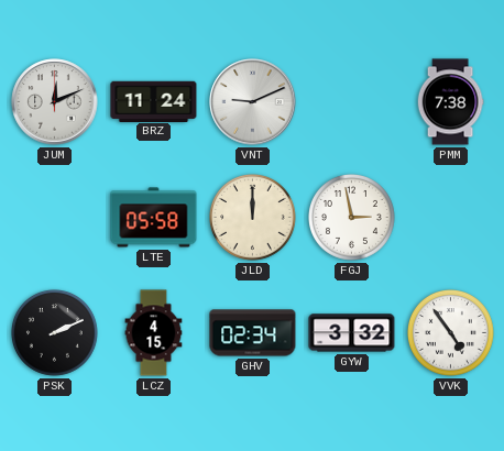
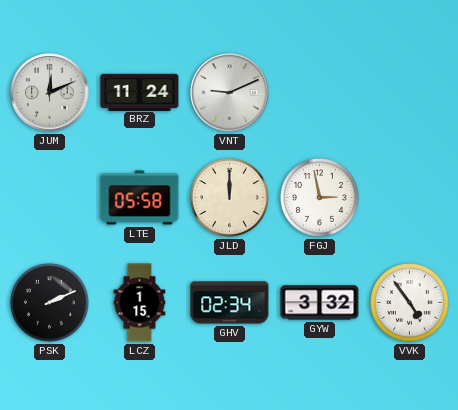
PMM: 7:38 -> none
LCZ: 4:15 -> 1:15
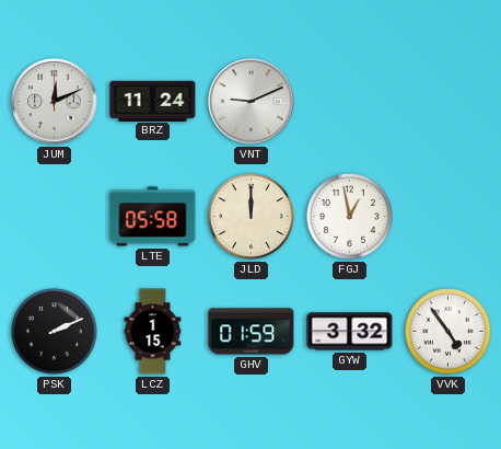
FGJ: 2:58 -> 12:58
GHV: 02:34 -> 01:59
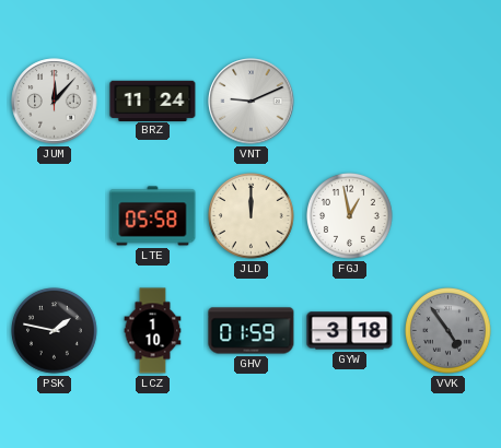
JUM: 12:11 -> 12:07
PSK: 2:11 -> 1:47
LCZ: 1:15 -> 1:10
GYW: 3:32 -> 3:18
VVK dial: white -> grey
